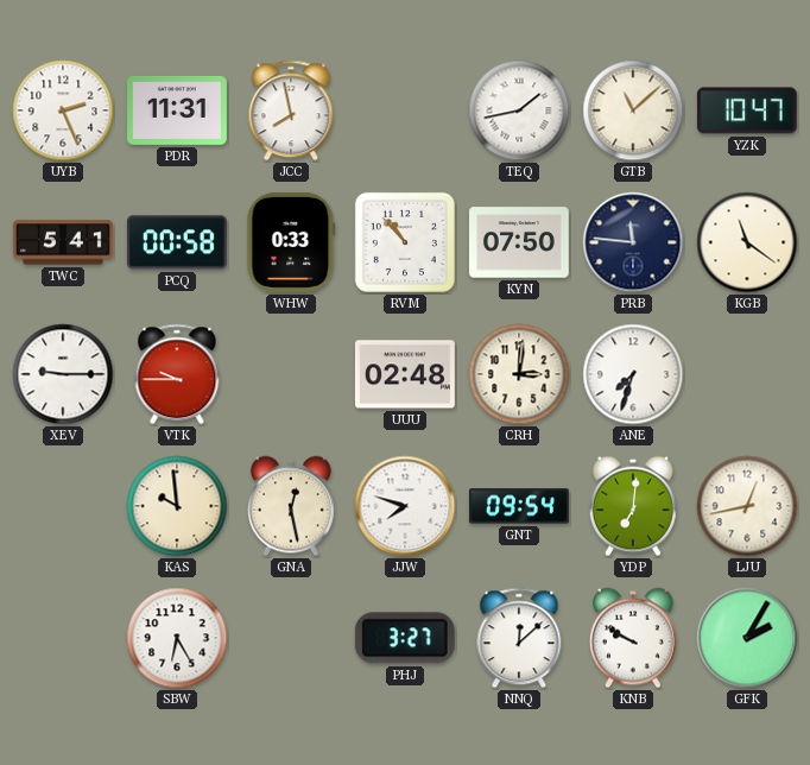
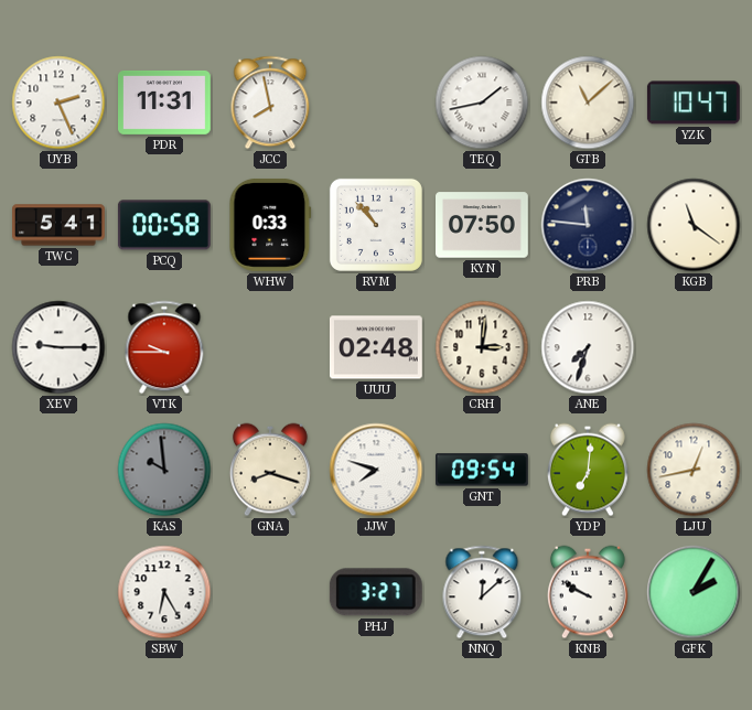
KAS dial: cream -> grey
GNA: 12:28 -> 8:18
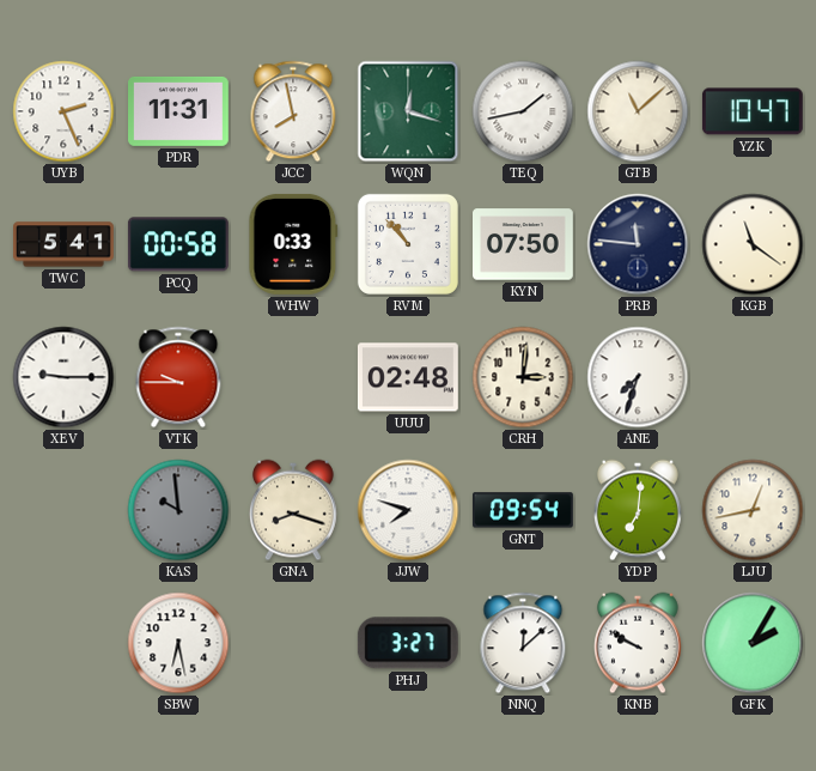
WQN: none -> 12:18
SBW: 6:25 -> 6:28
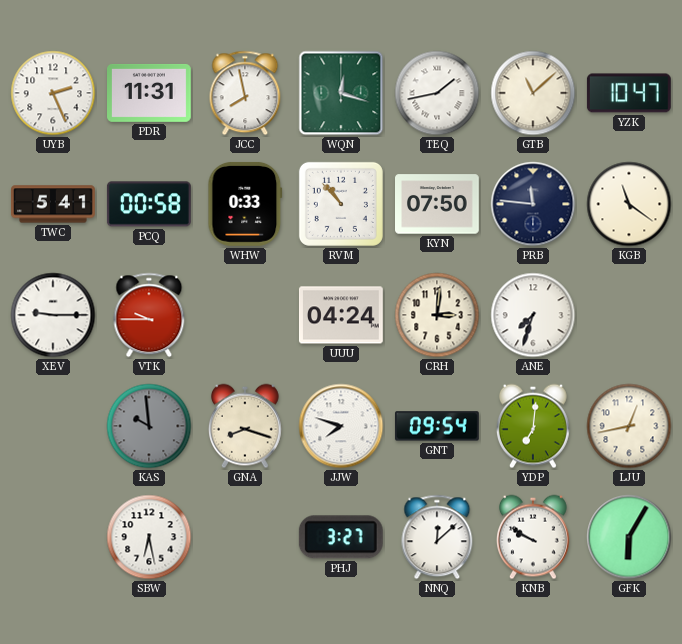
UUU: 02:48 -> 04:24
GFK: 2:05 -> 6:05
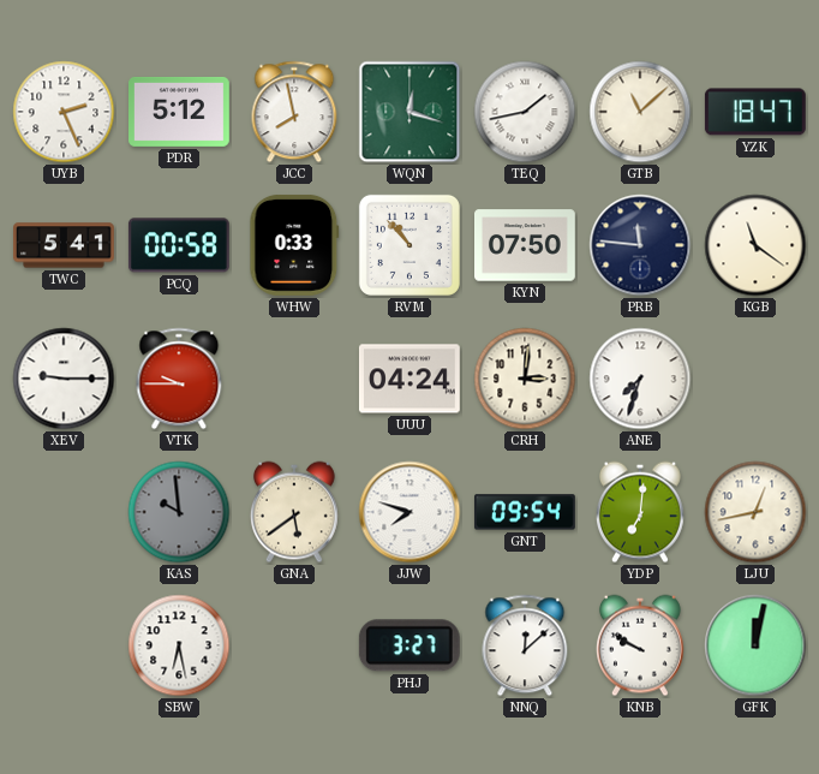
PDR: 11:31 -> 5:12
YZK: 10:47 -> 18:47
GNA: 8:18 -> 5:39
GFK: 6:05 -> 12:02
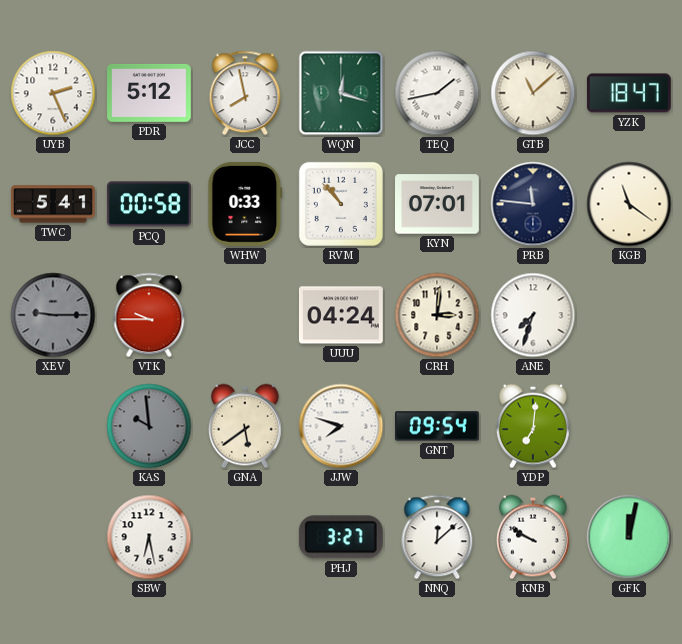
KYN: 07:50 -> 07:01
XEV dial: white -> grey
LJU: 12:43 -> none
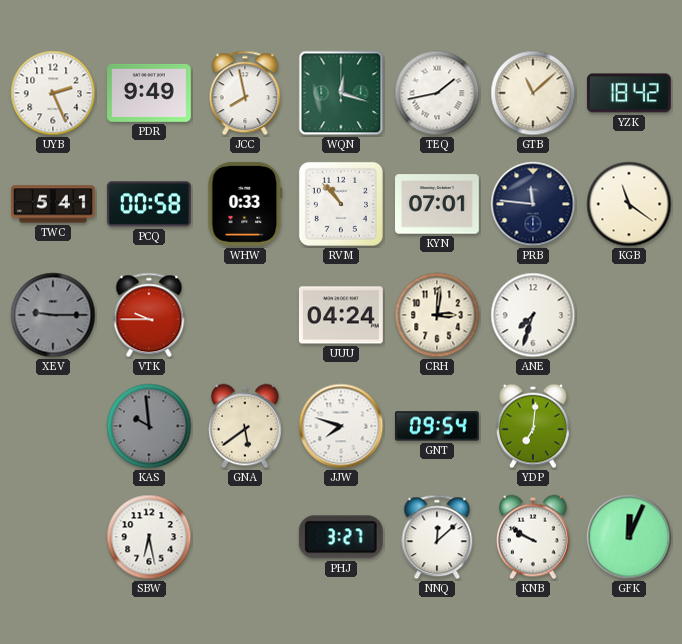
PDR: 5:12 -> 9:49
YZK: 18:47 -> 18:42
GFK: 12:02 -> 12:04
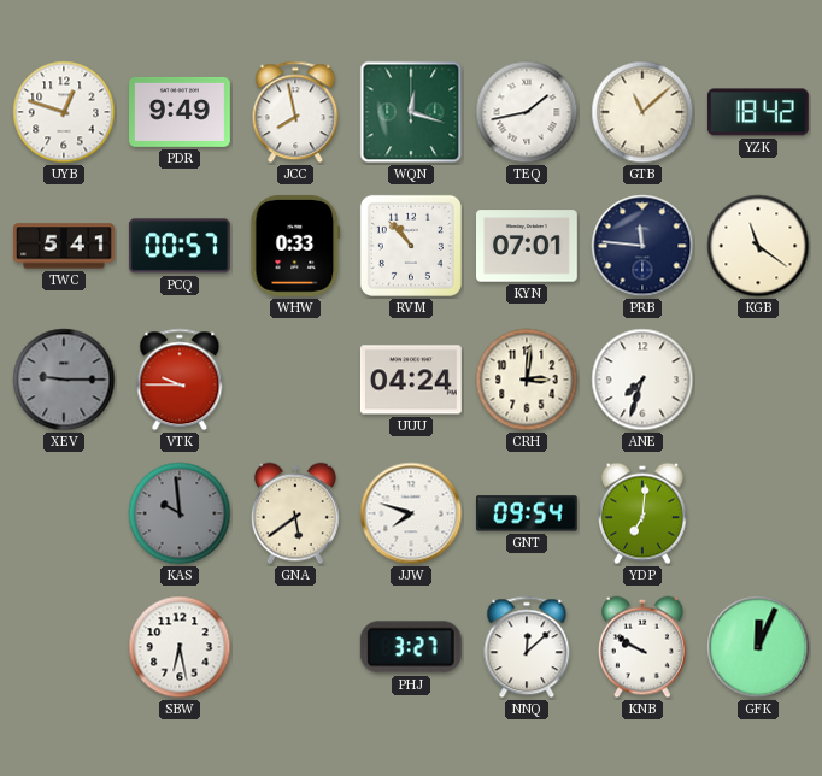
UYB: 2:26 -> 12:48
PCQ: 00:58 -> 00:57
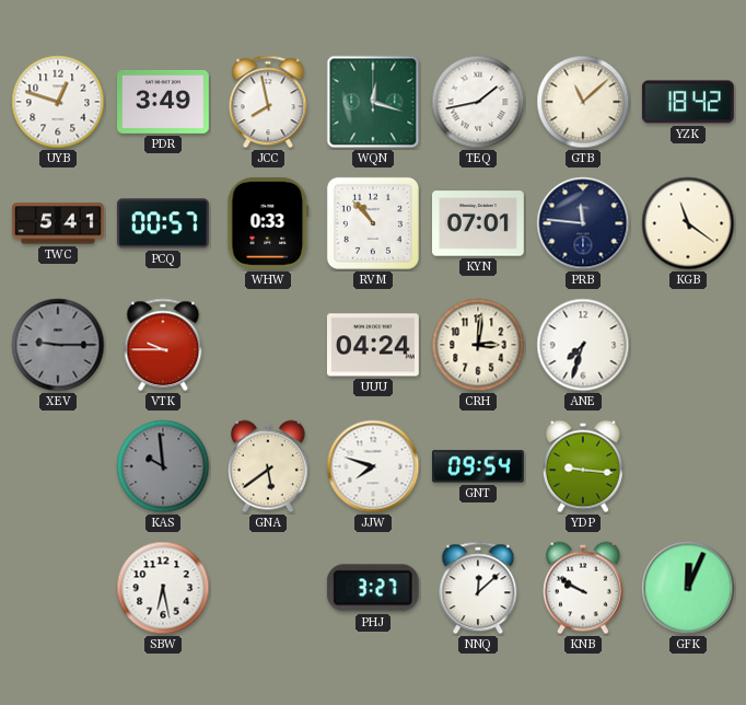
PDR: 9:49 -> 3:49
YDP: 7:01 -> 9:16
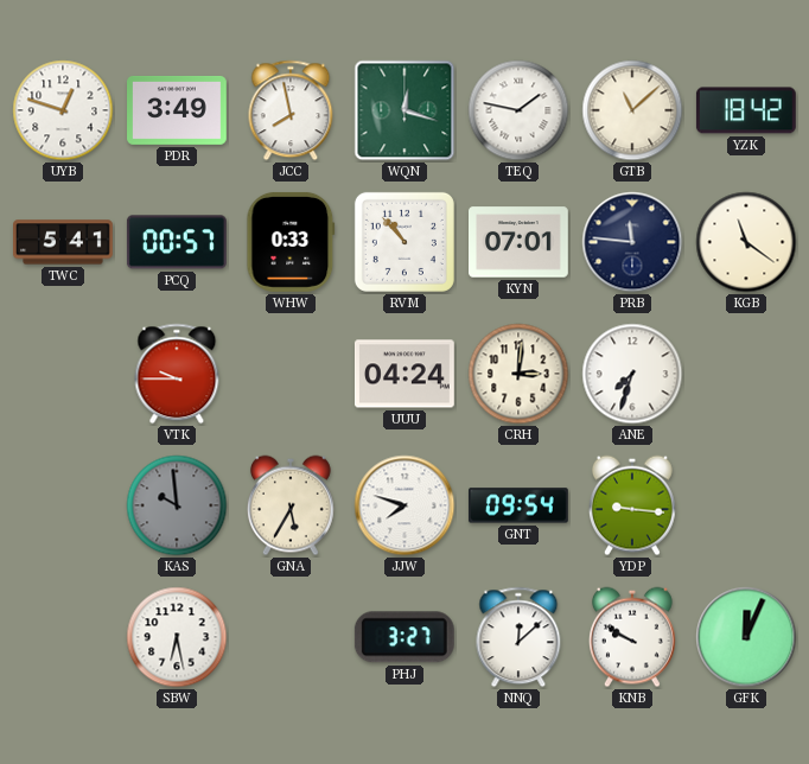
TEQ: 1:43 -> 1:47
XEV: 9:15 -> none
GNA: 5:39 -> 5:35
